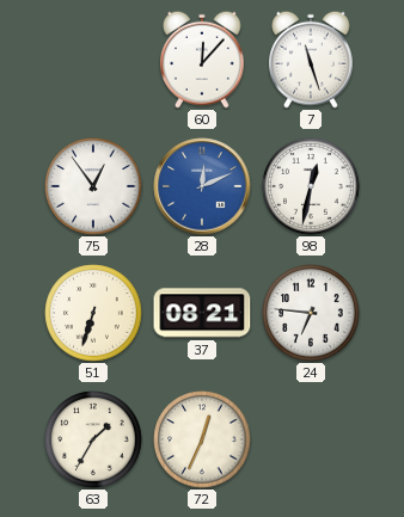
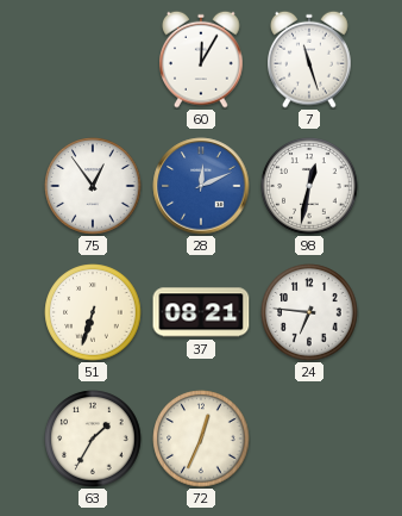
60: 12:07 -> 12:05
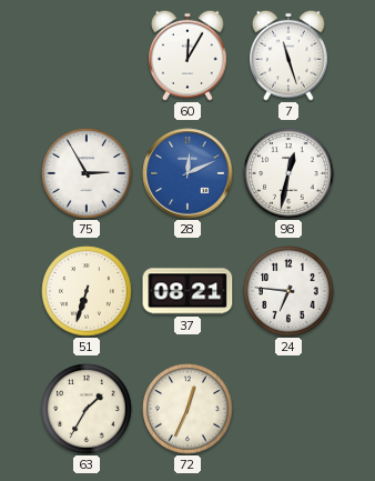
75: 12:54 -> 2:55
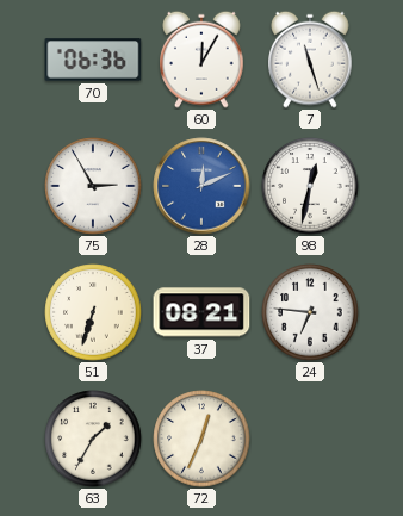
70: none -> 06:36
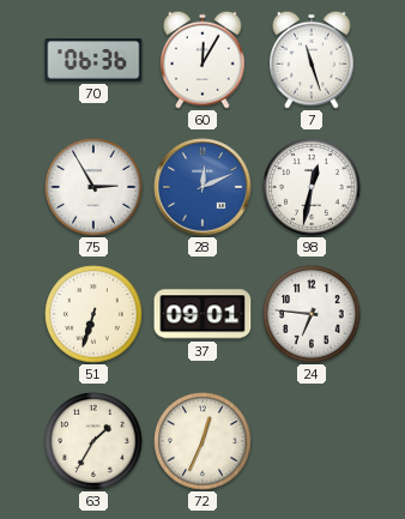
37: 08:21 -> 09:01
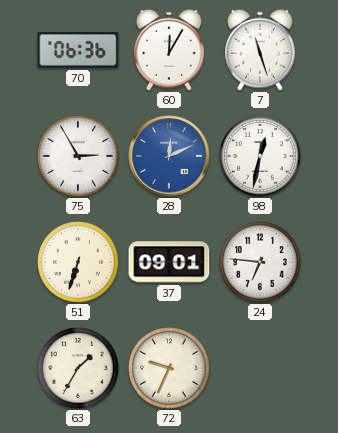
72: 12:34 -> 9:34
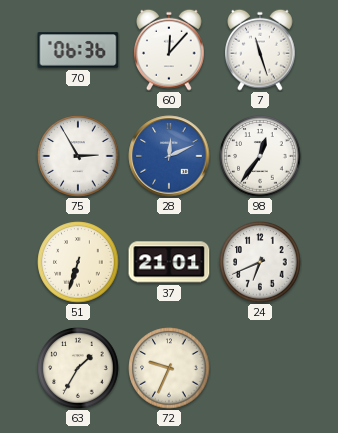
60: 12:05 -> 12:07
98: 12:32 -> 12:36
37: 09:01 -> 21:01
24: 6:46 -> 6:41
